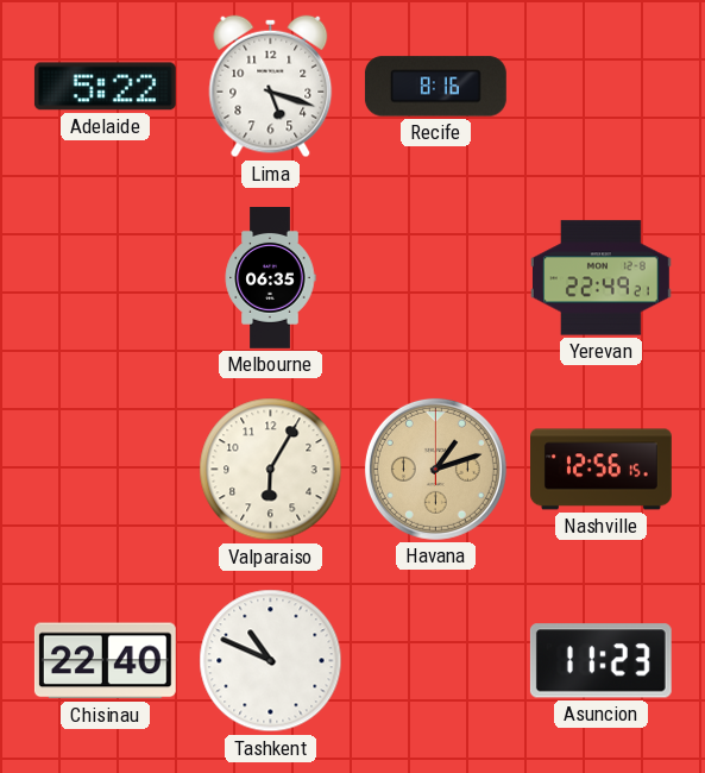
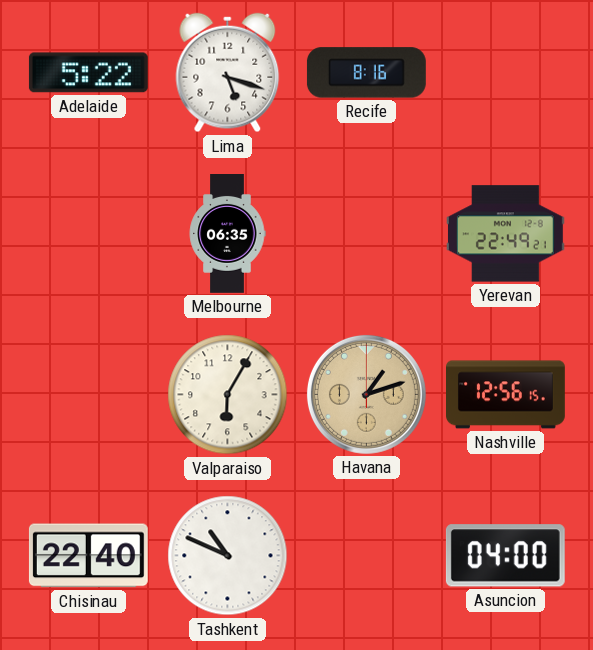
Asuncion: 11:23 -> 04:00
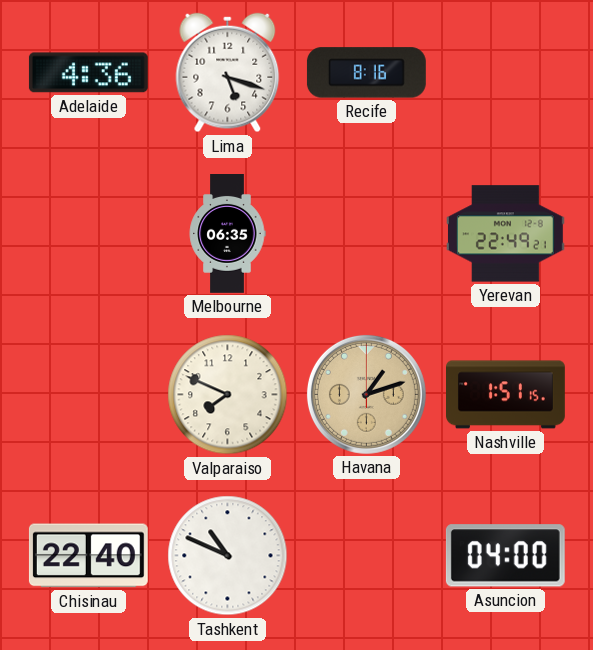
Adelaide: 5:22 -> 4:36
Valparaiso: 6:05 -> 7:49
Nashville: 12:56 -> 1:51
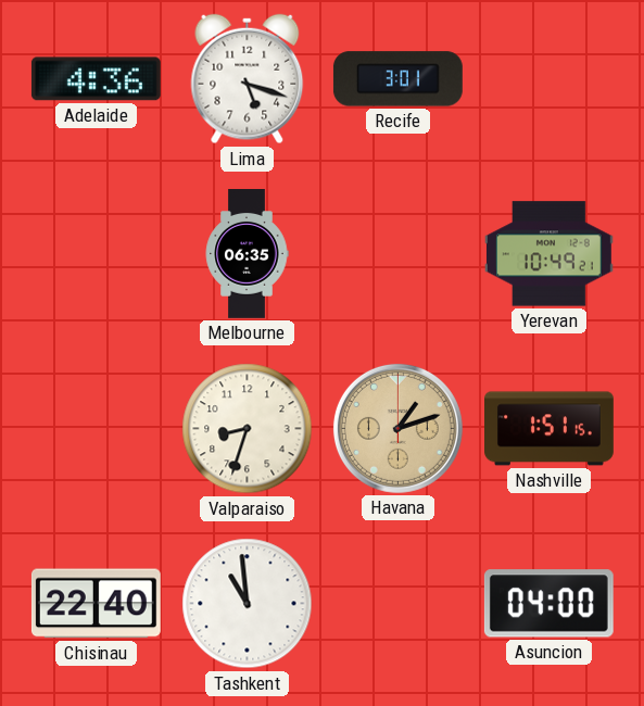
Recife: 8:16 -> 3:01
Yerevan: 22:49 -> 10:49
Valparaiso: 7:49 -> 8:33
Tashkent: 10:49 -> 10:59
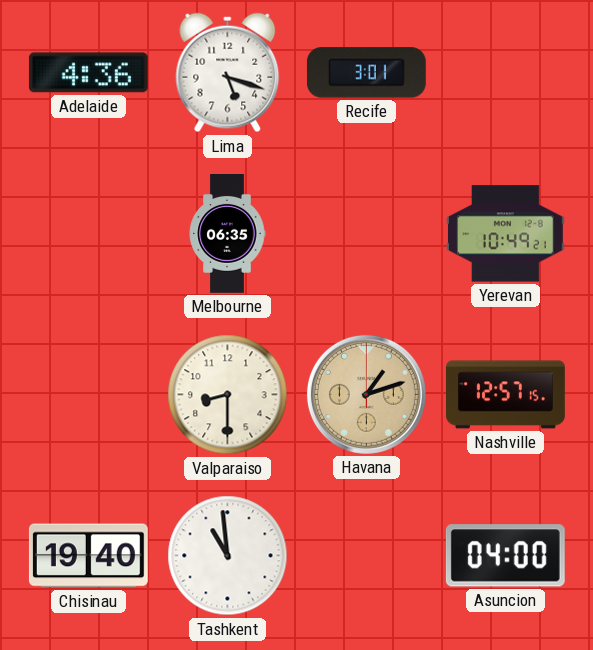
Valparaiso: 8:33 -> 8:30
Nashville: 1:51 -> 12:57
Chisinau: 22:40 -> 19:40
